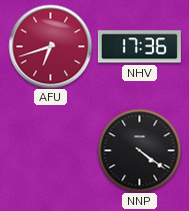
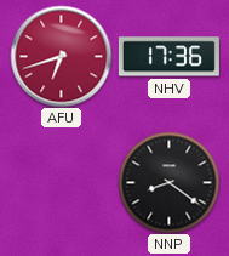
NNP: 4:21 -> 8:21
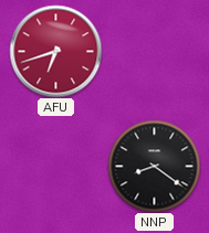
NHV: 17:36 -> none
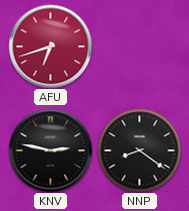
KNV: none -> 2:47
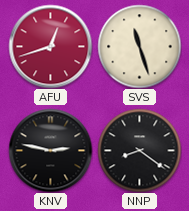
AFU: 6:42 -> 12:42
SVS: none -> 11:27
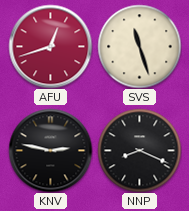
NNP: 8:21 -> 8:19
